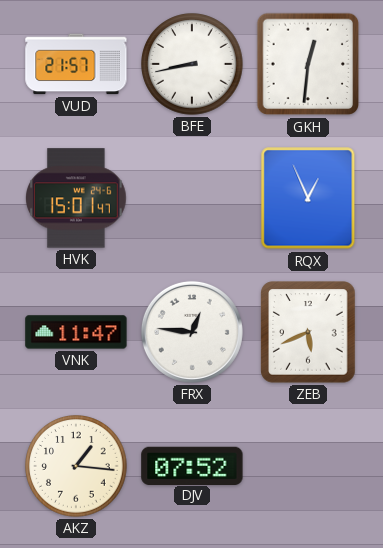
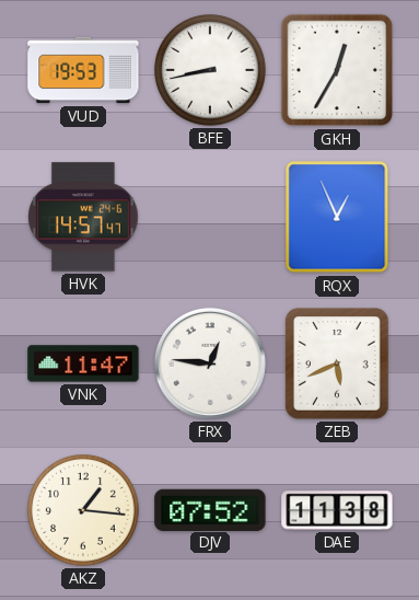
VUD: 21:57 -> 19:53
GKH: 12:31 -> 12:35
HVK: 15:01 -> 14:57
DAE: none -> 11:38
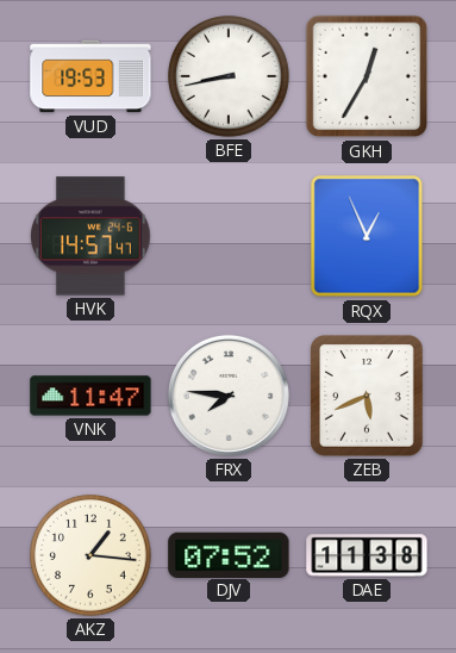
FRX: 12:46 -> 7:46
